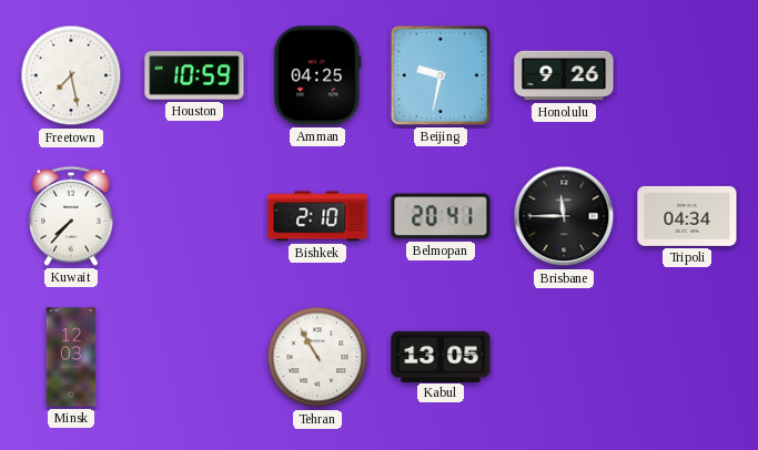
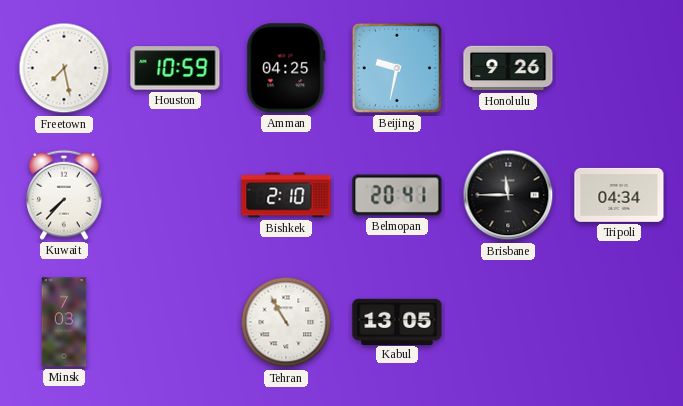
Minsk: 12:03 -> 7:03
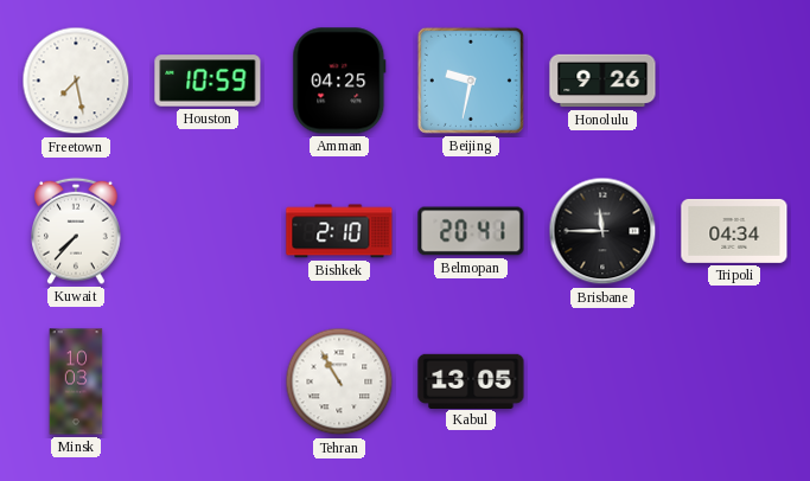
Minsk: 7:03 -> 10:03
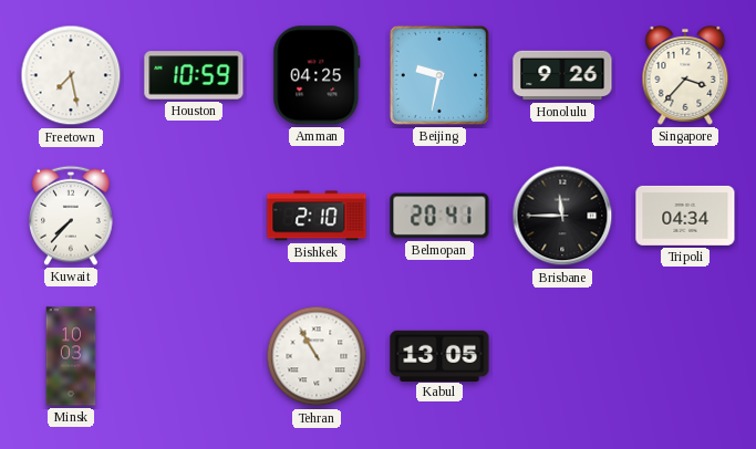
Singapore: none -> 3:37
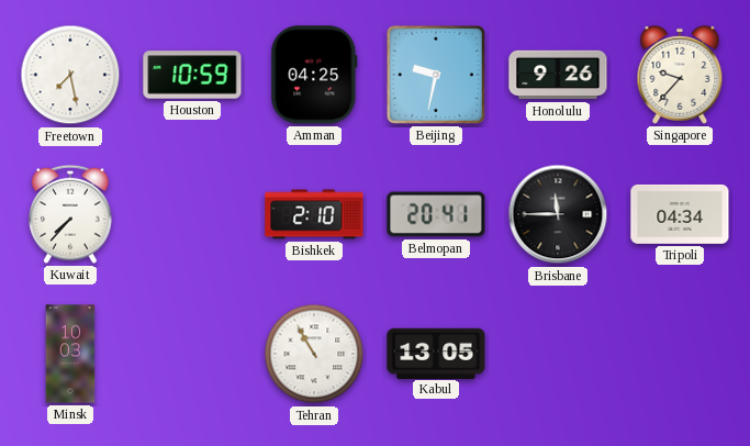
Singapore: 3:37 -> 9:37
